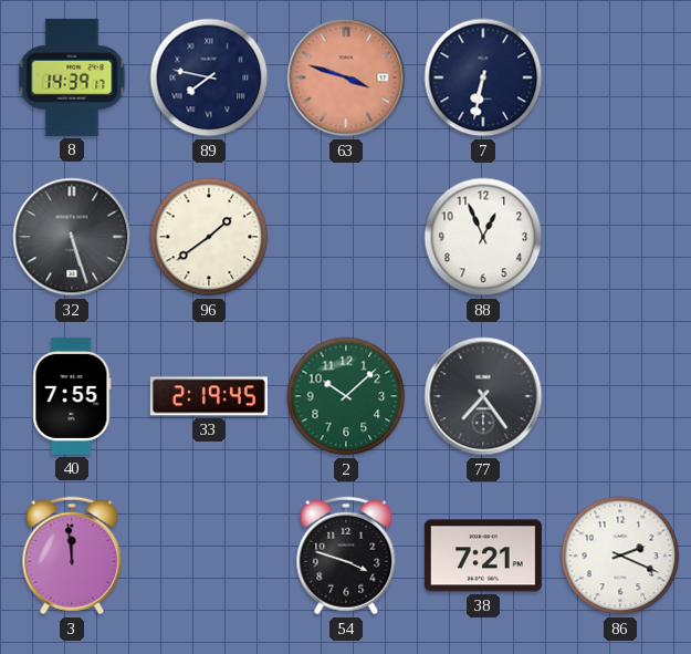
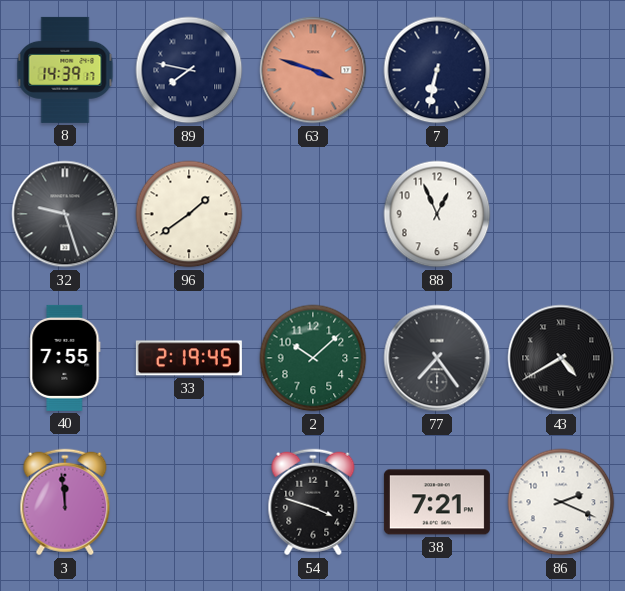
32: 5:27 -> 9:27
43: none -> 4:40
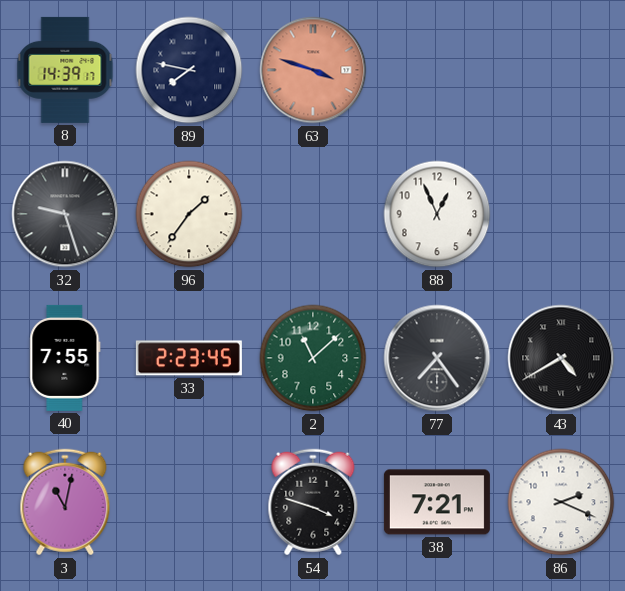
7: 6:32 -> none
96: 1:39 -> 1:36
33: 2:19 -> 2:23
2: 10:08 -> 11:08
3: 11:59 -> 11:02
